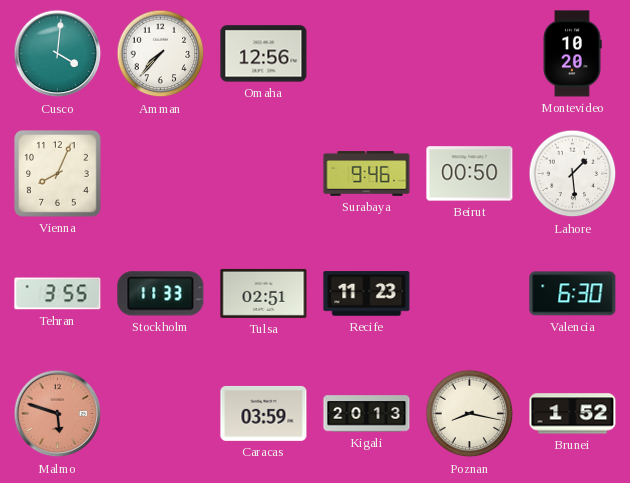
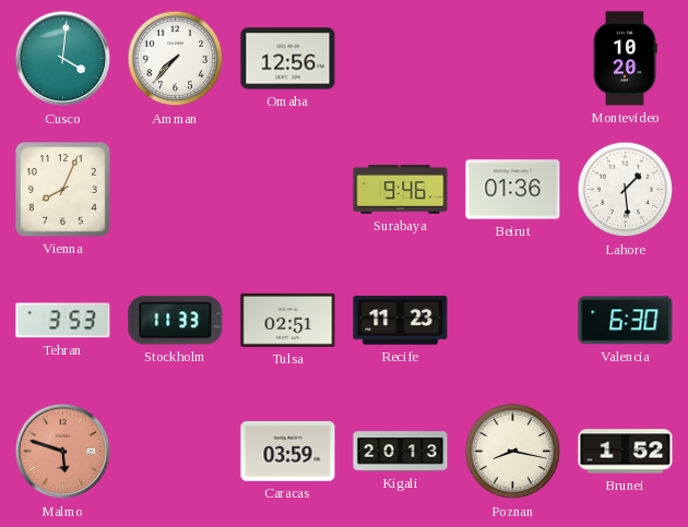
Beirut: 00:50 -> 01:36
Tehran: 3:55 -> 3:53
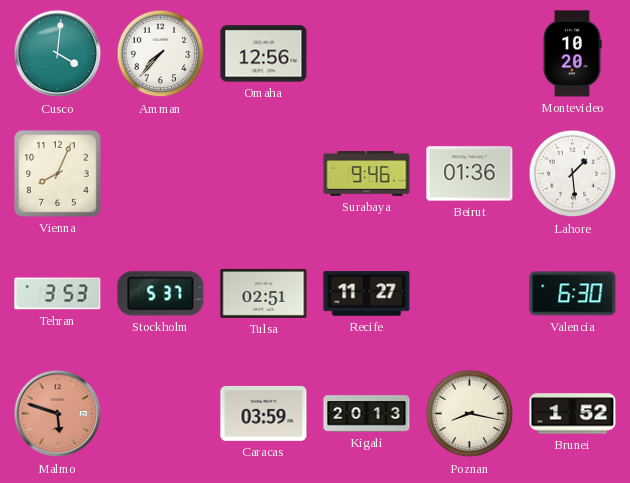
Stockholm: 11:33 -> 5:37
Recife: 11:23 -> 11:27
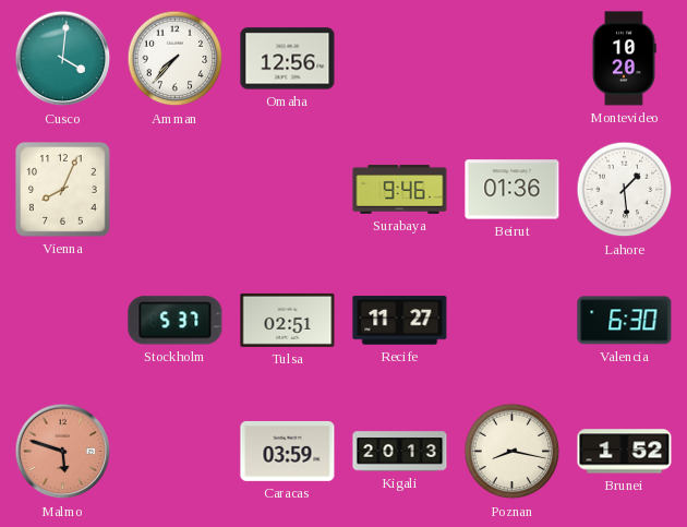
Tehran: 3:53 -> none
